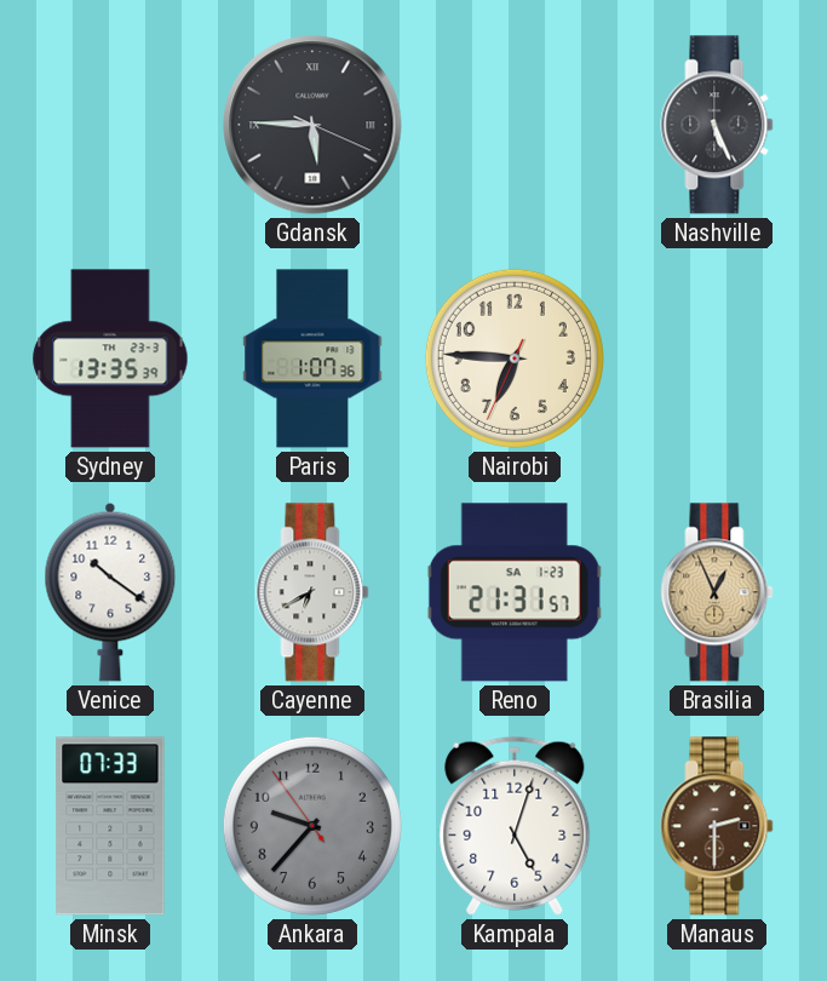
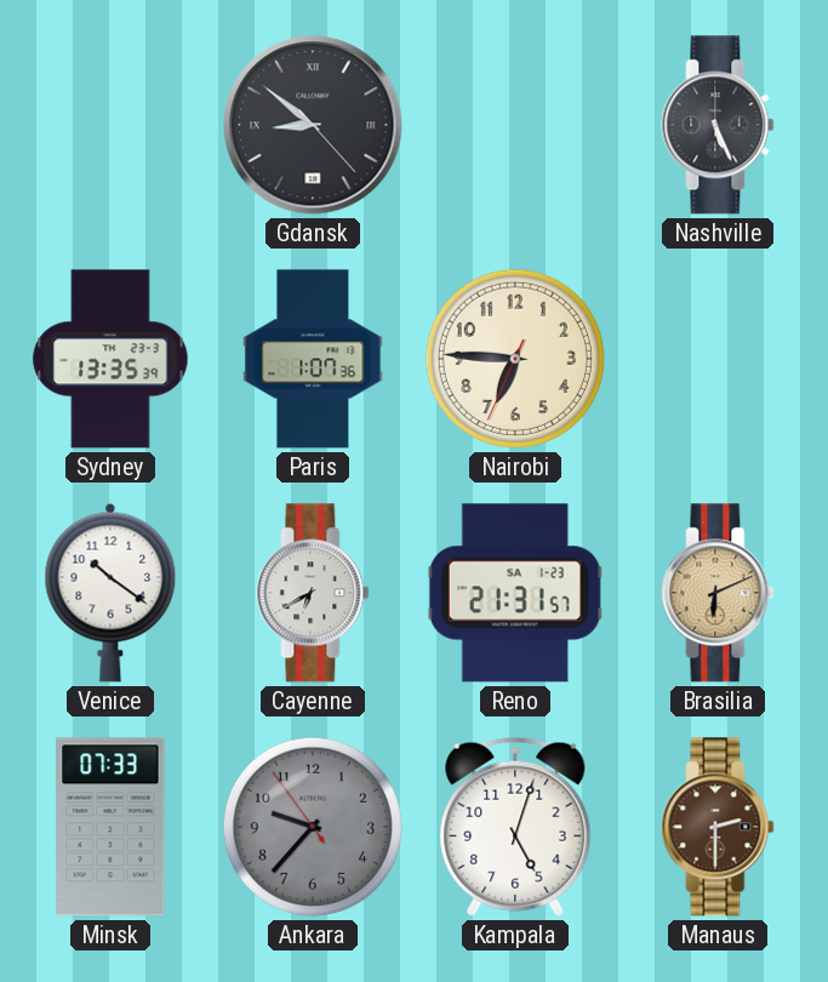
Gdansk: 5:45 -> 8:51
Brasilia: 12:56 -> 6:11
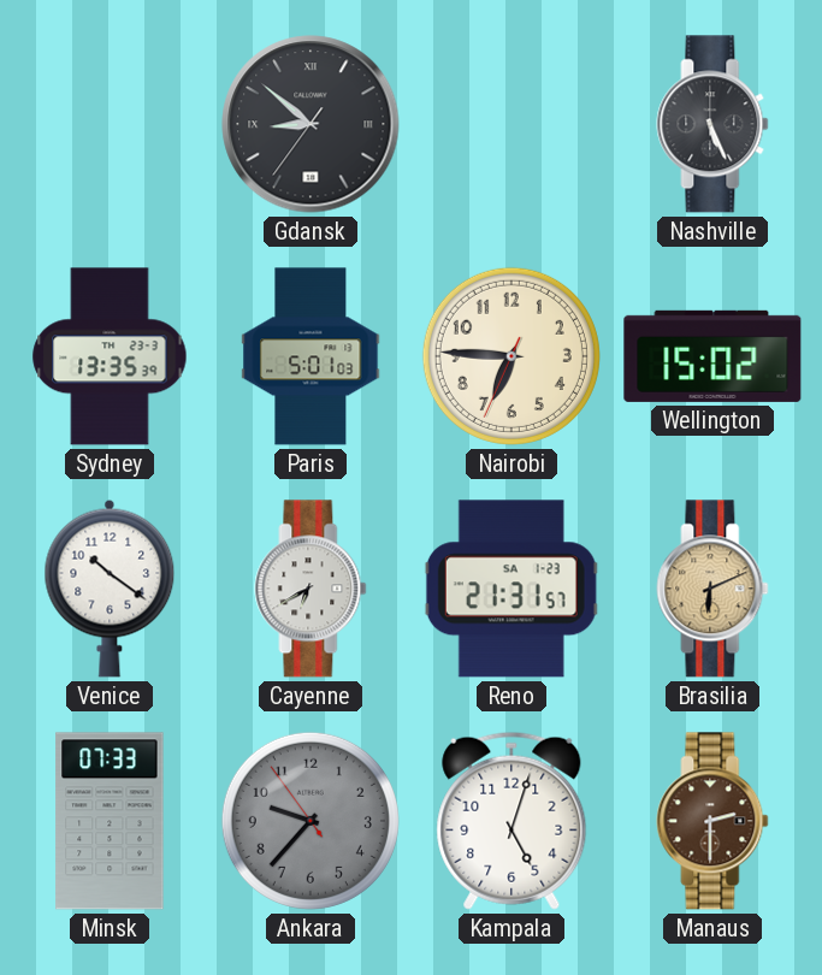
Gdansk: 8:51:23 -> 8:51:36
Paris: 1:07 -> 5:01
Wellington: none -> 15:02
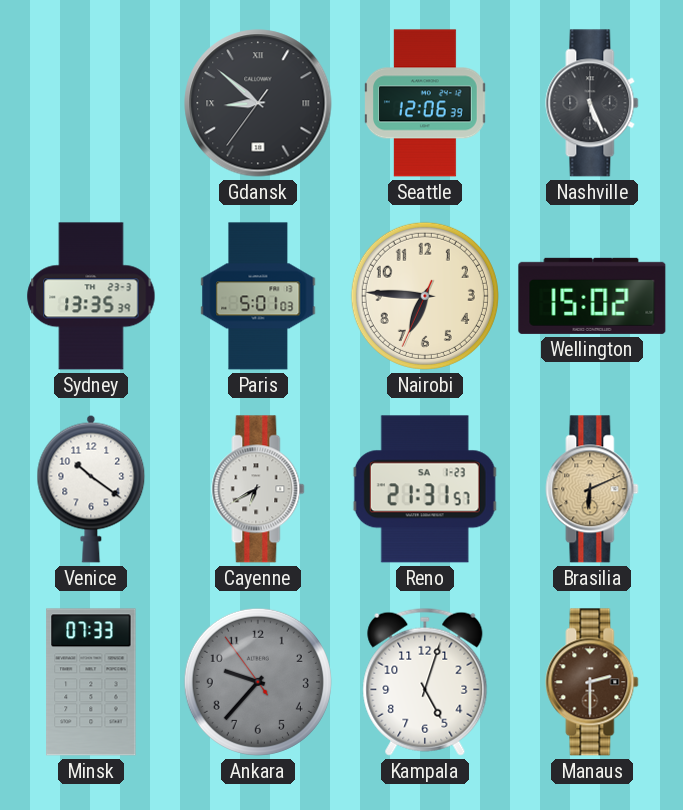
Seattle: none -> 12:06
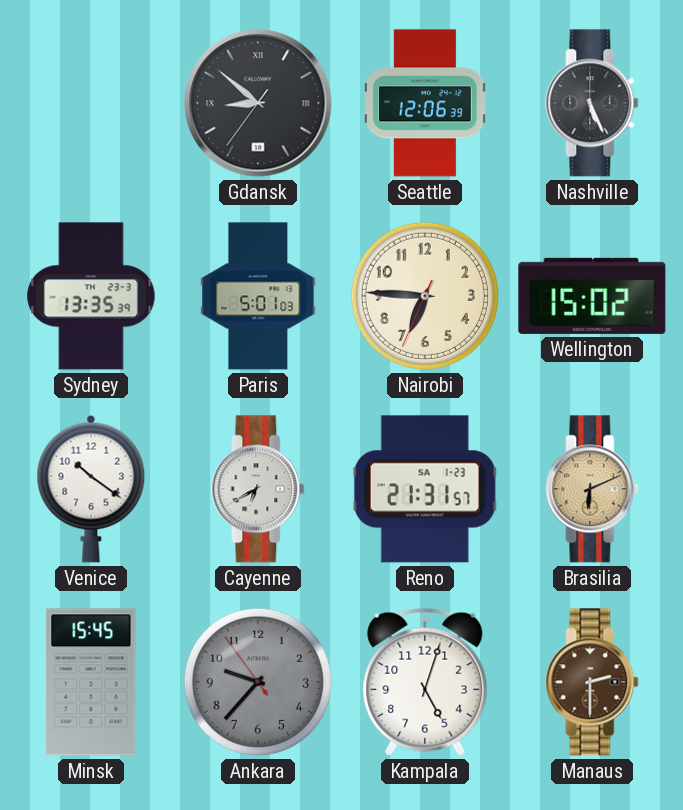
Minsk: 07:33 -> 15:45
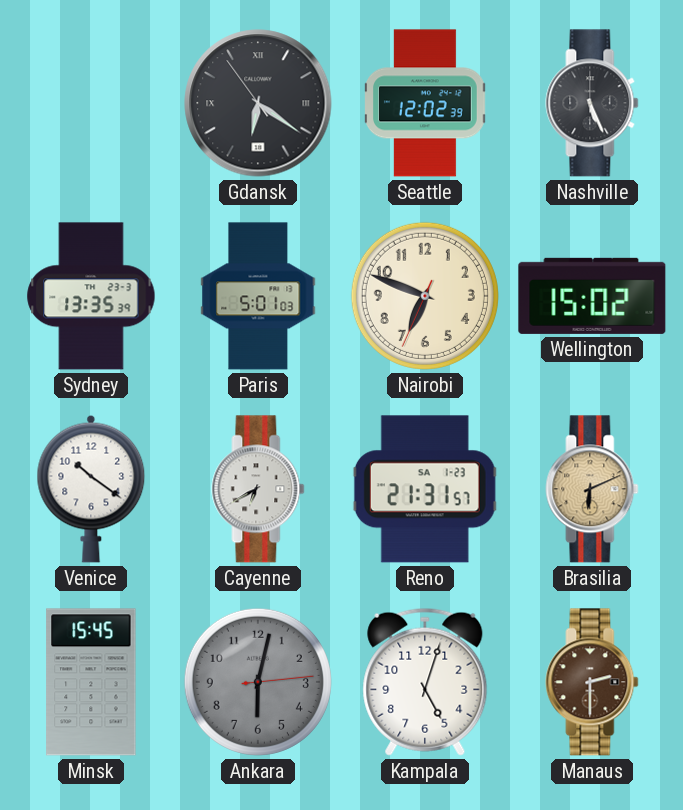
Gdansk: 8:51 -> 6:20
Seattle: 12:06 -> 12:02
Nairobi: 6:45 -> 6:48
Ankara: 9:36 -> 6:02
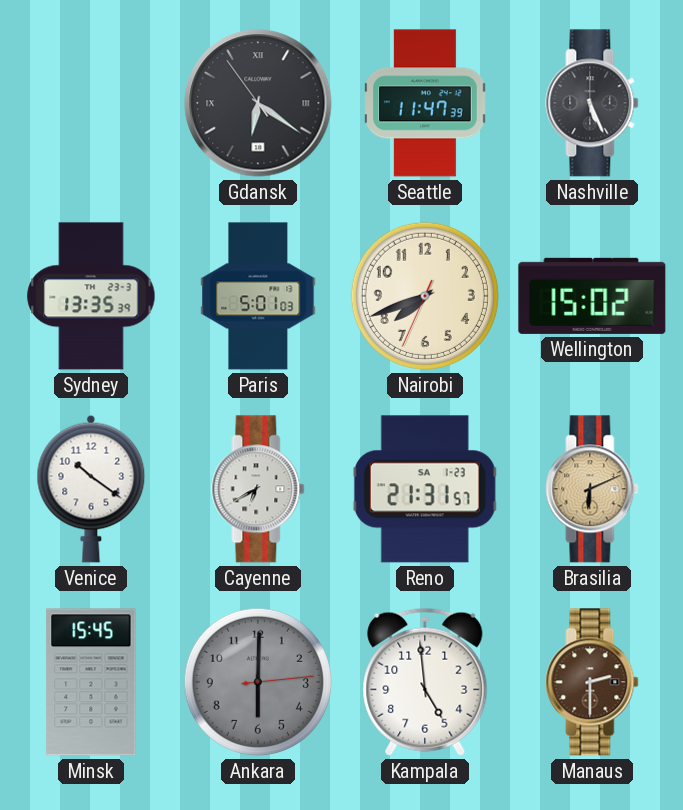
Seattle: 12:02 -> 11:47
Nairobi: 6:48 -> 7:41
Ankara: 6:02 -> 6:00
Kampala: 5:03 -> 4:59
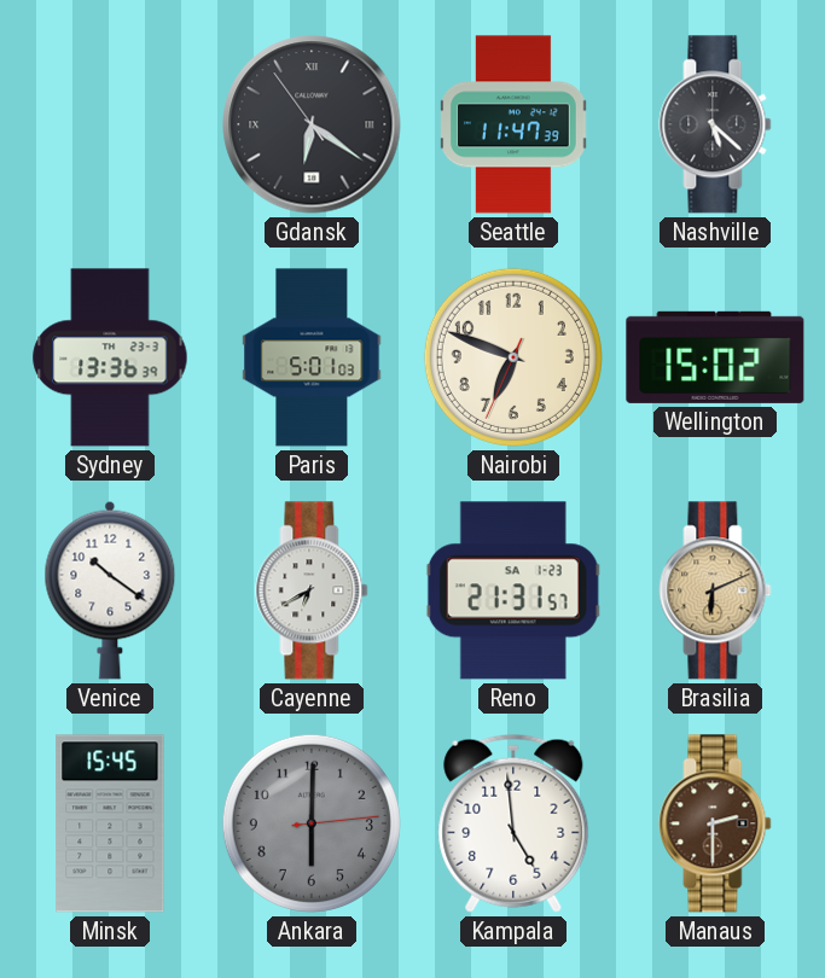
Nashville: 5:26 -> 5:22
Sydney: 13:35 -> 13:36
Nairobi: 7:41 -> 6:48
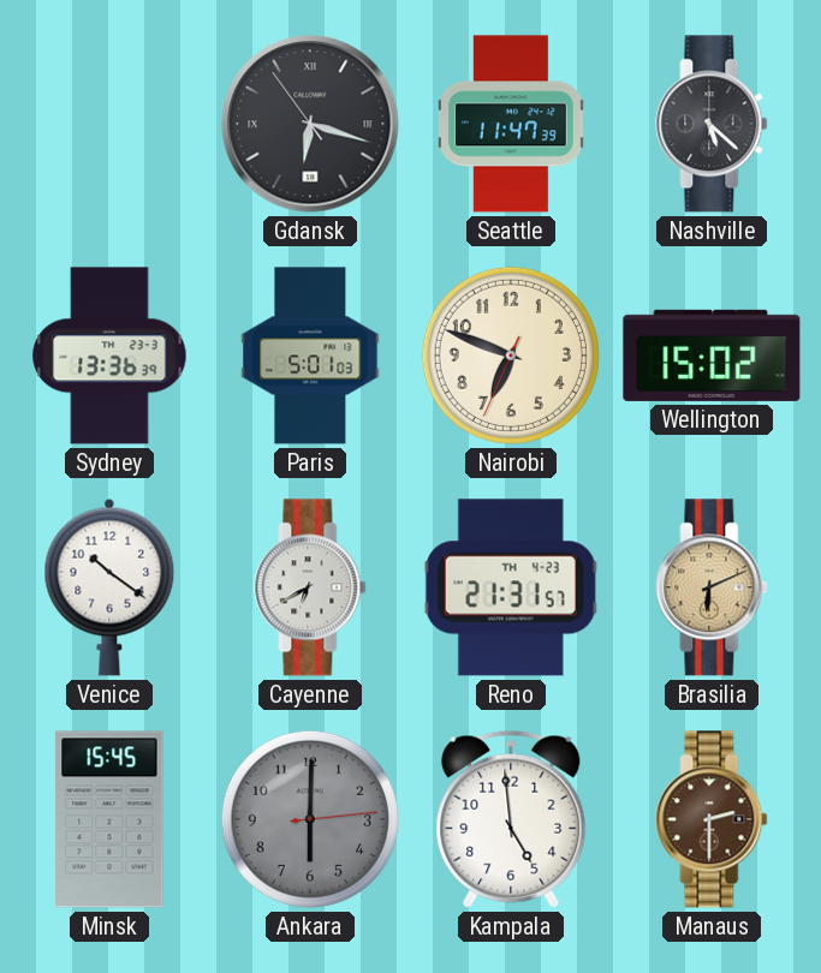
Gdansk: 6:20 -> 6:17
Reno date: SA 1-23 -> TH 4-23
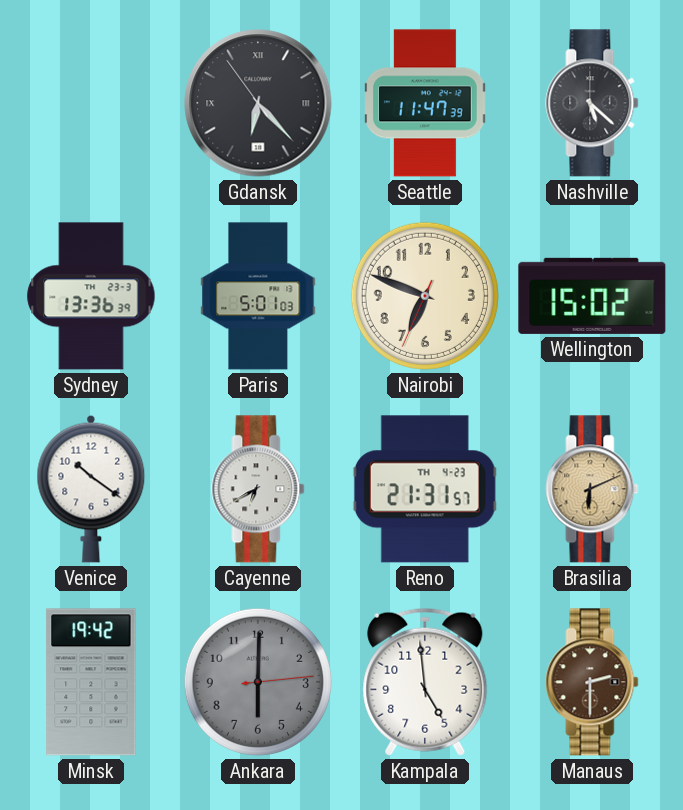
Gdansk: 6:17 -> 6:22
Minsk: 15:45 -> 19:42
